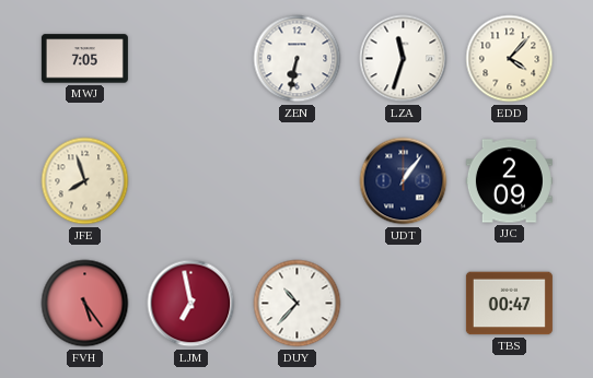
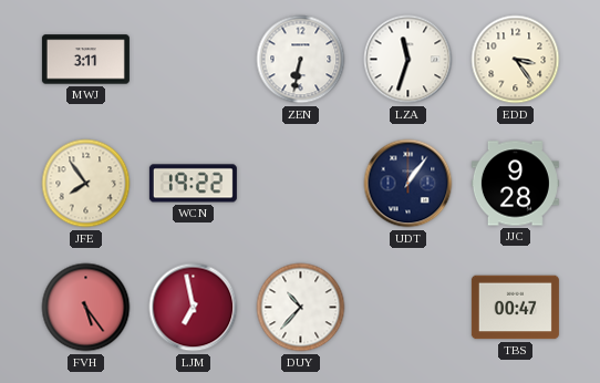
MWJ: 7:05 -> 3:11
EDD: 4:07 -> 3:24
JFE: 7:57 -> 7:54
WCN: none -> 19:22
JJC: 2:09 -> 9:28
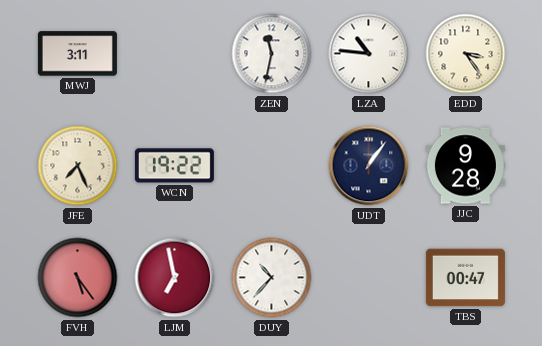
ZEN: 6:32 -> 11:32
LZA: 11:33 -> 10:46
JFE: 7:54 -> 7:26
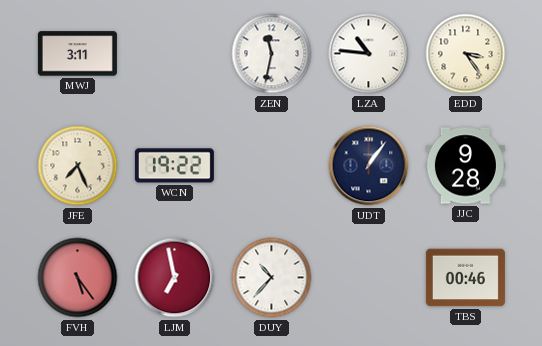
TBS: 00:47 -> 00:46
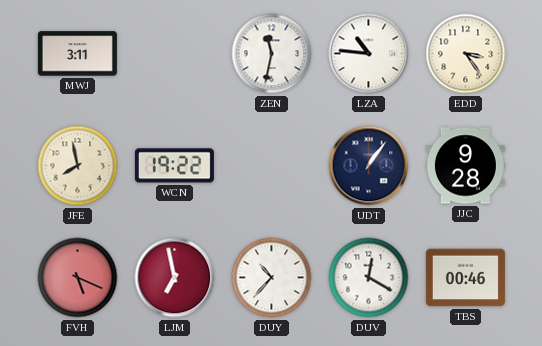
JFE: 7:26 -> 7:58
FVH: 5:24 -> 5:19
DUV: none -> 12:20
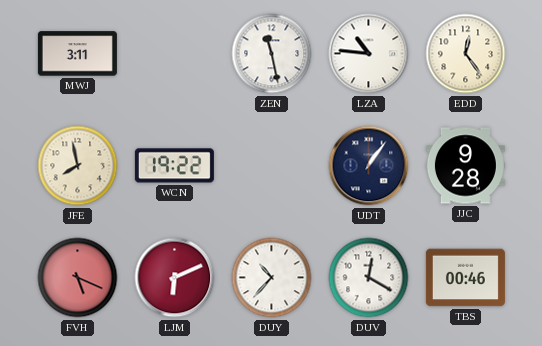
ZEN: 11:32 -> 11:28
EDD: 3:24 -> 12:24
LJM: 6:58 -> 6:11
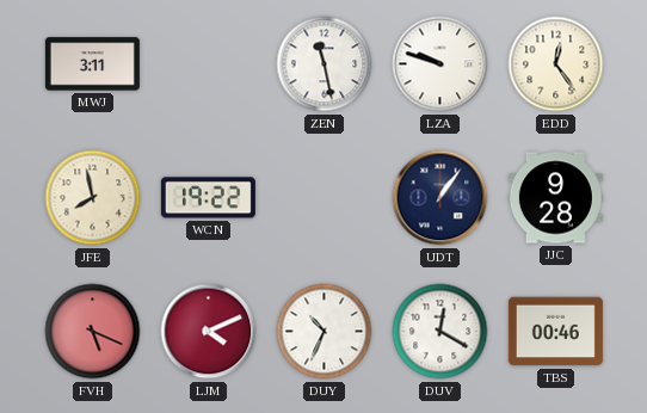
LZA: 10:46 -> 9:48
LJM: 6:11 -> 4:11
DUY: 10:37 -> 10:34
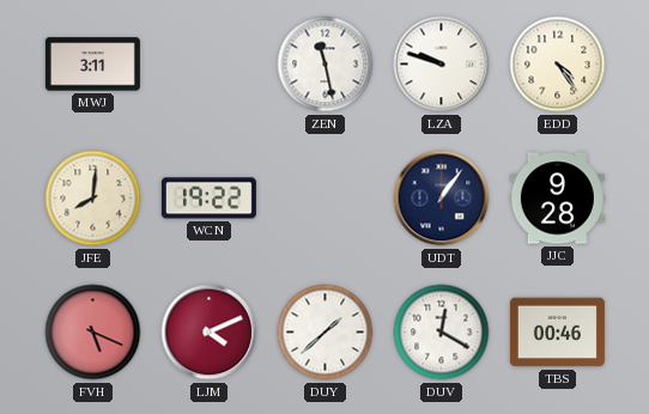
EDD: 12:24 -> 4:24
JFE: 7:58 -> 8:01
DUY: 10:34 -> 1:38
